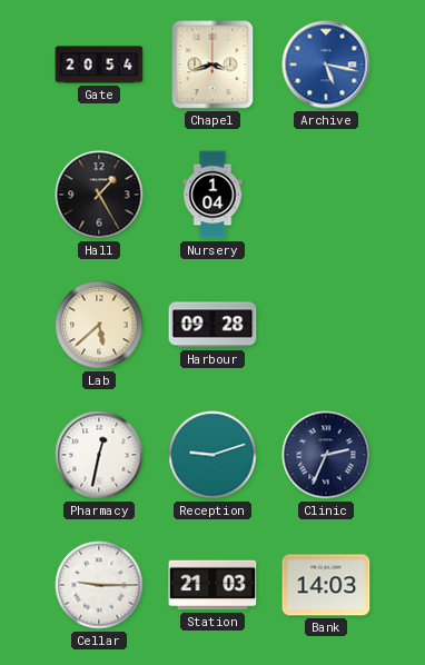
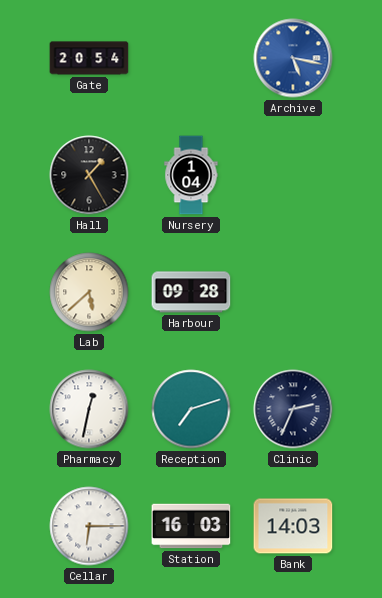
Chapel: 3:42 -> none
Reception: 9:12 -> 7:12
Cellar: 9:15 -> 6:15
Station: 21:03 -> 16:03
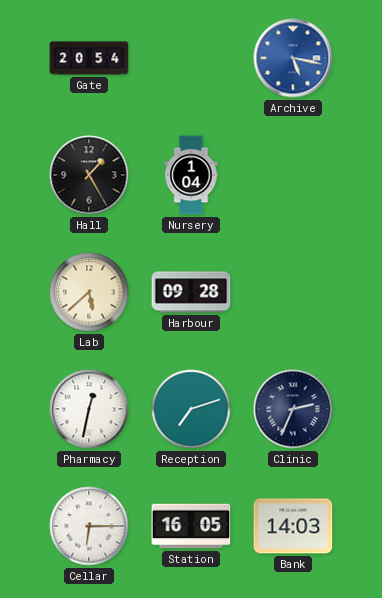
Station: 16:03 -> 16:05
